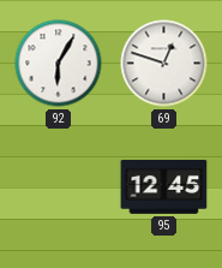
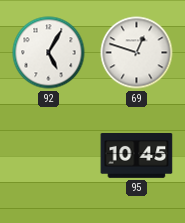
92: 6:05 -> 5:05
95: 12:45 -> 10:45
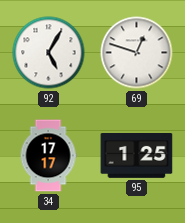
34: none -> 17:17
95: 10:45 -> 1:25
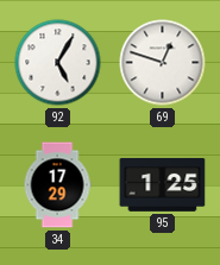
34: 17:17 -> 17:29
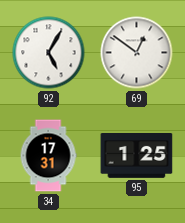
69: 12:48 -> 12:51
34: 17:29 -> 17:31
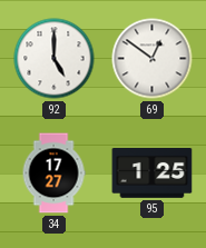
92: 5:05 -> 5:00
34: 17:31 -> 17:27
